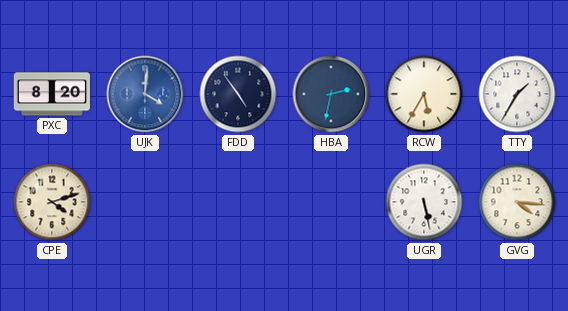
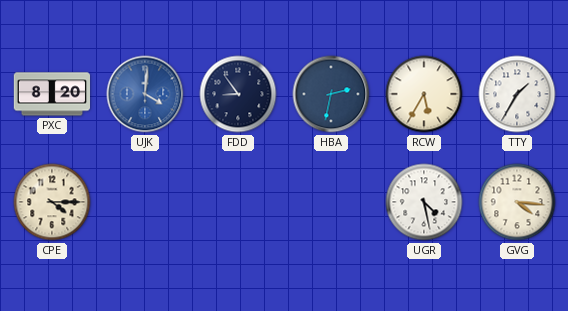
FDD: 4:54 -> 8:54
CPE: 4:12 -> 4:15
UGR: 5:28 -> 4:28
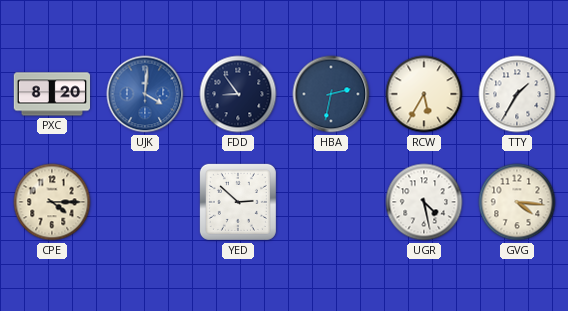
YED: none -> 2:52
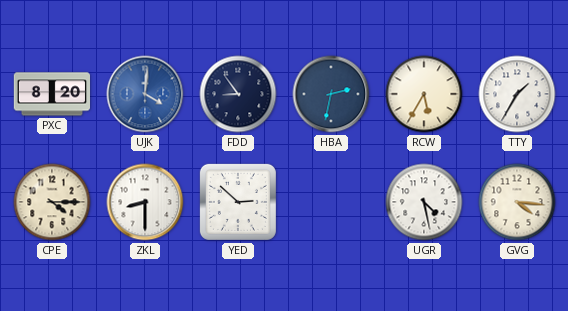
ZKL: none -> 8:30
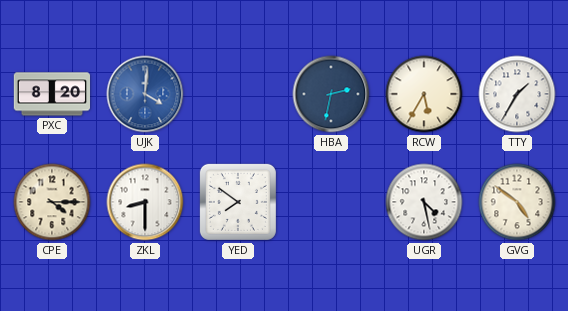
FDD: 8:54 -> none
YED: 2:52 -> 7:51
GVG: 4:16 -> 4:51
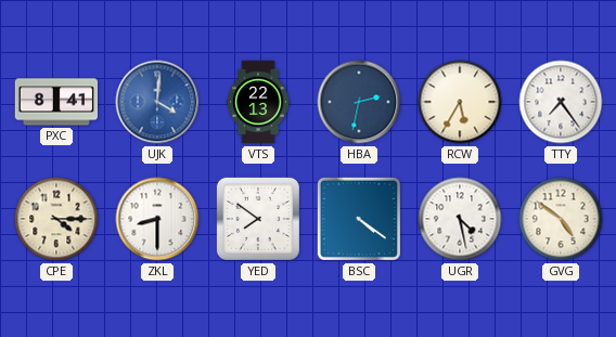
PXC: 8:20 -> 8:41
VTS: none -> 22:13
TTY: 1:35 -> 7:24
BSC: none -> 4:21
